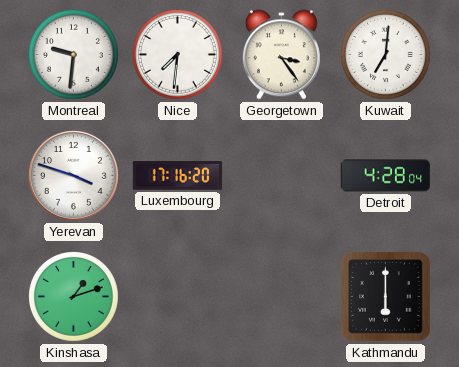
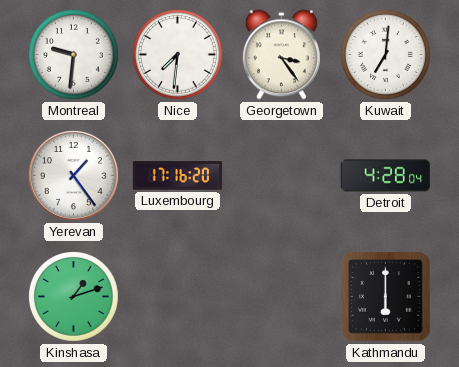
Yerevan: 3:48 -> 1:24
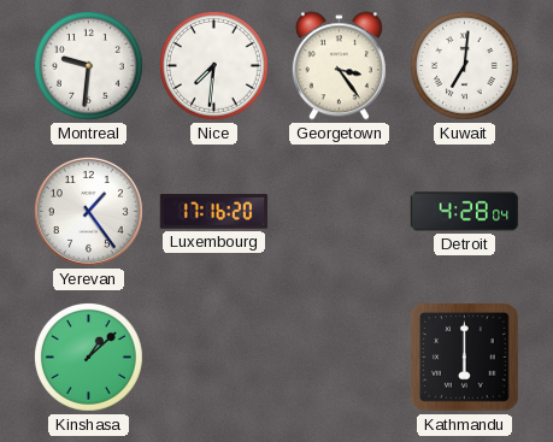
Kinshasa: 1:12 -> 1:08
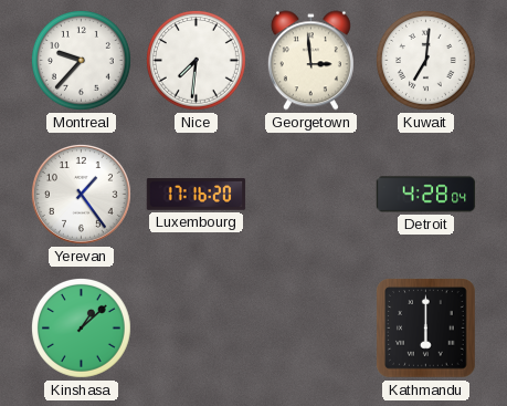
Montreal: 9:31 -> 9:37
Georgetown: 3:24 -> 2:59
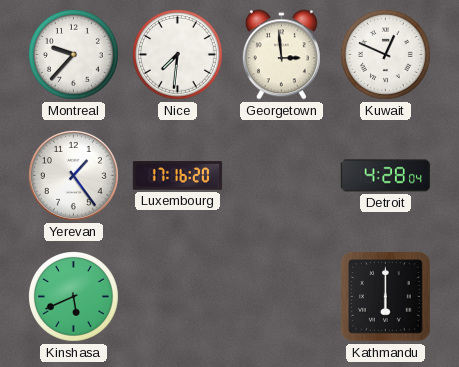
Kuwait: 7:01 -> 12:49
Kinshasa: 1:08 -> 5:41
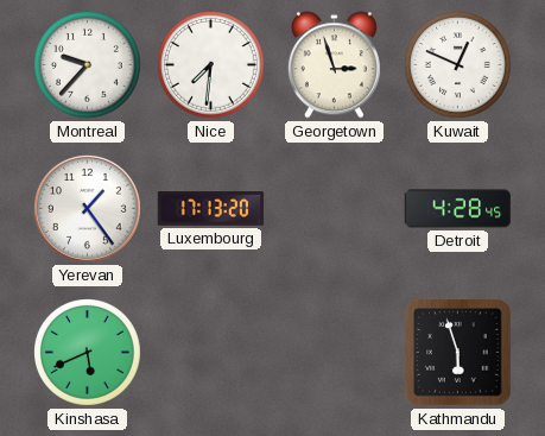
Georgetown: 2:59 -> 2:57
Luxembourg: 17:16 -> 17:13
Detroit: 4:28:04 -> 4:28:45
Kathmandu: 6:00 -> 5:57
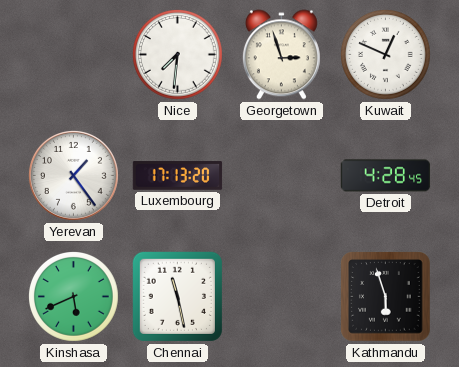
Montreal: 9:37 -> none
Chennai: none -> 11:28
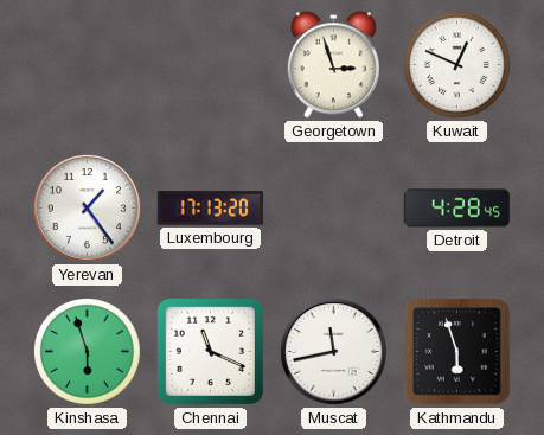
Nice: 7:31 -> none
Kinshasa: 5:41 -> 5:57
Chennai: 11:28 -> 11:19
Muscat: none -> 11:43
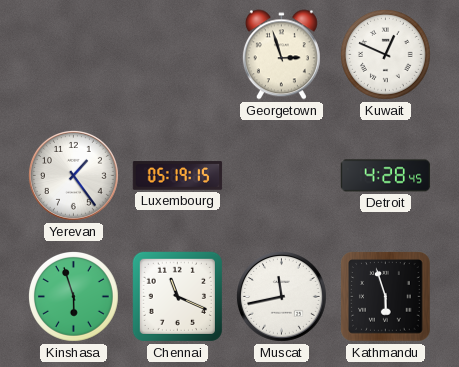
Luxembourg: 17:13 -> 05:19
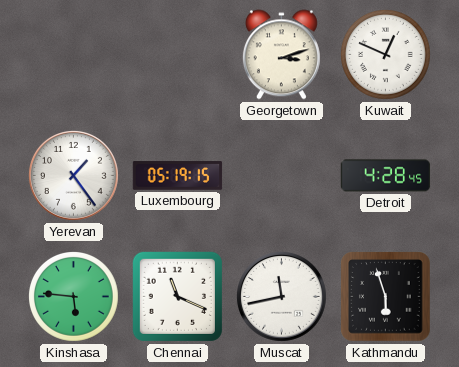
Georgetown: 2:57 -> 3:12
Kinshasa: 5:57 -> 5:46
